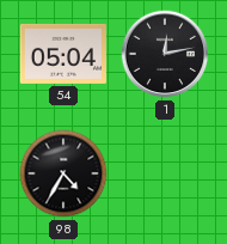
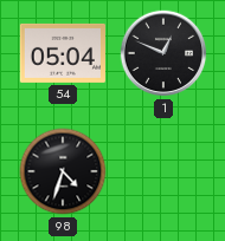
1: 12:13 -> 12:49
98: 4:35 -> 4:33
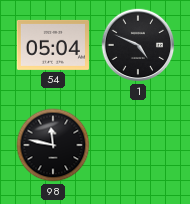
1: 12:49 -> 4:49
98: 4:33 -> 11:47
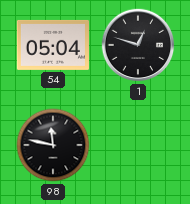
1: 4:49 -> 12:48
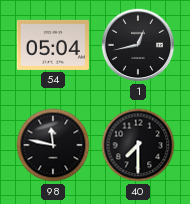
1: 12:48 -> 12:43
40: none -> 7:30
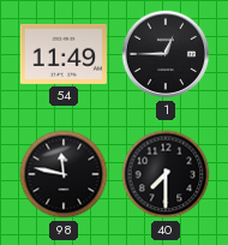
54: 05:04 -> 11:49
1: 12:43 -> 12:45
